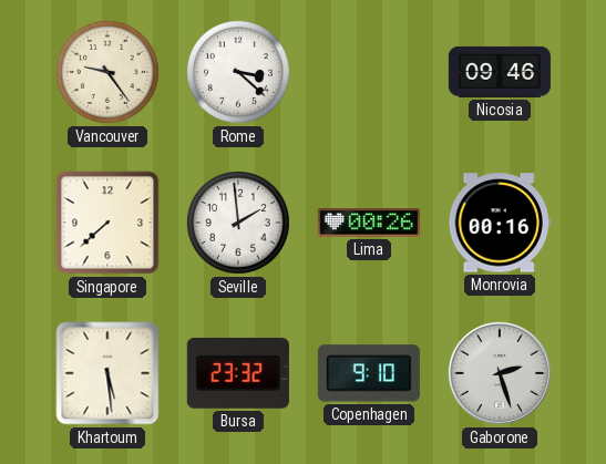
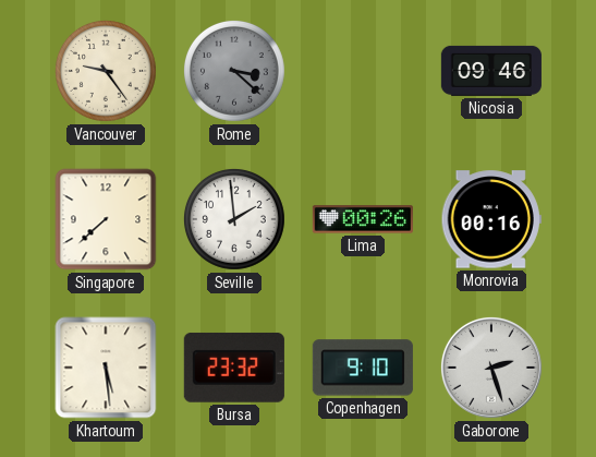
Rome dial: white -> grey
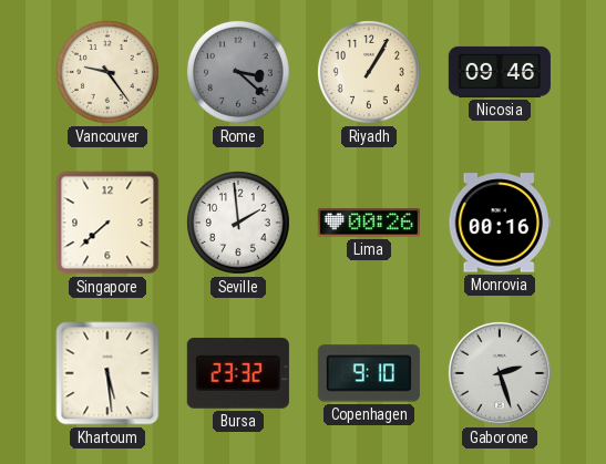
Riyadh: none -> 1:05
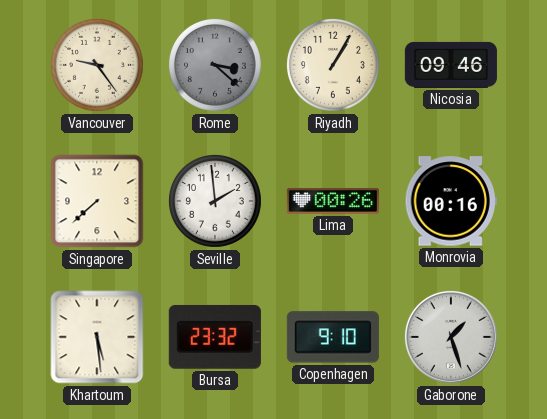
Gaborone: 2:27 -> 1:27
